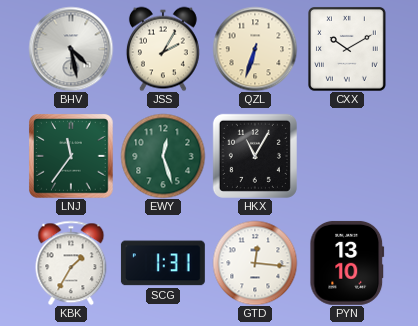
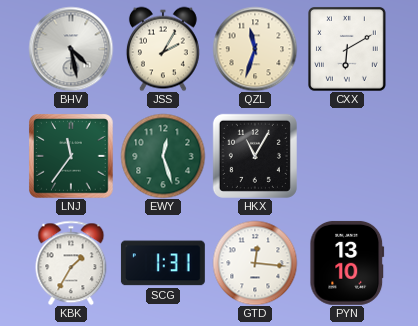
QZL: 6:33 -> 11:33
CXX: 10:10 -> 6:10
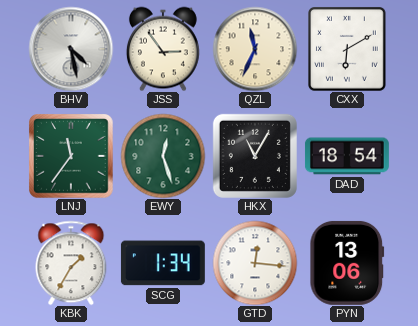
JSS: 2:05 -> 2:54
QZL: 11:33 -> 11:34
DAD: none -> 18:54
SCG: 1:31 -> 1:34
PYN: 13:10 -> 13:06
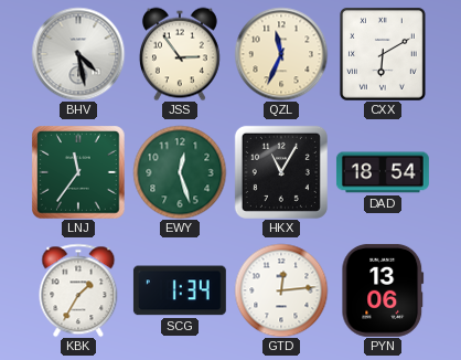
GTD: 12:16 -> 12:14
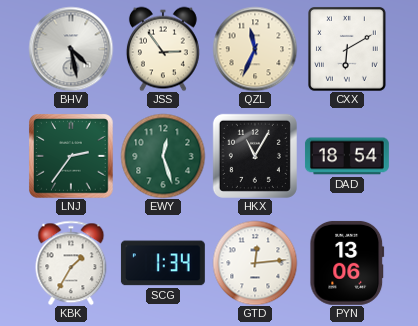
LNJ: 11:36 -> 2:36
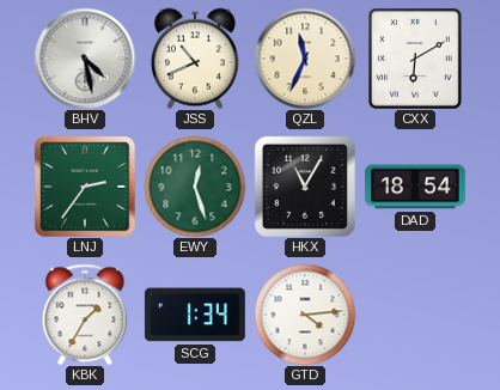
JSS: 2:54 -> 10:41
GTD: 12:14 -> 4:14
PYN: 13:06 -> none
